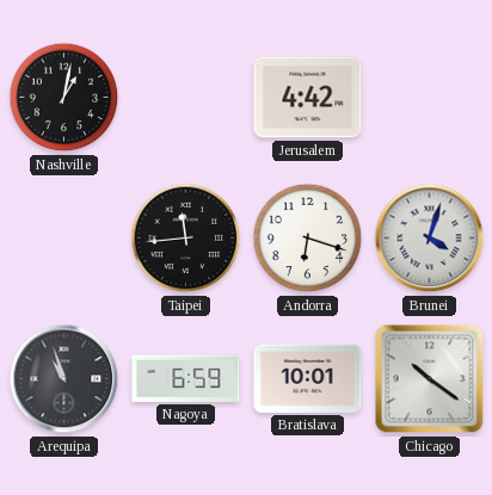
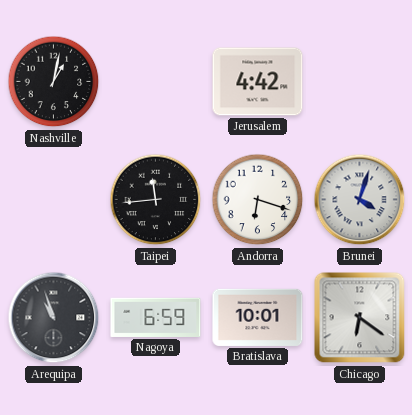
Chicago: 10:21 -> 6:21
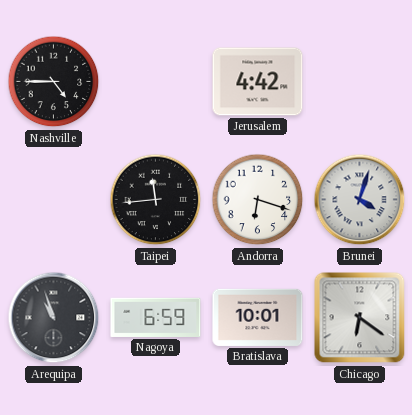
Nashville: 1:02 -> 4:45
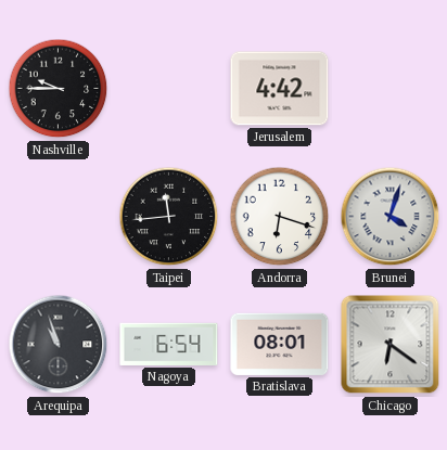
Nashville: 4:45 -> 9:45
Nagoya: 6:59 -> 6:54
Bratislava: 10:01 -> 08:01
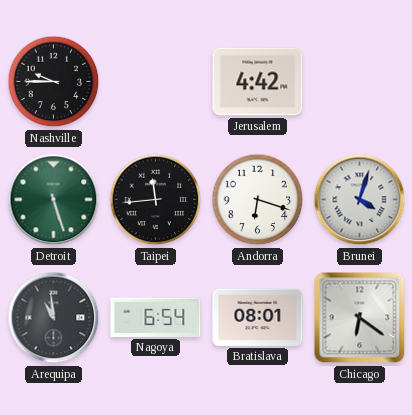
Detroit: none -> 5:27
Arequipa: 10:57 -> 10:59
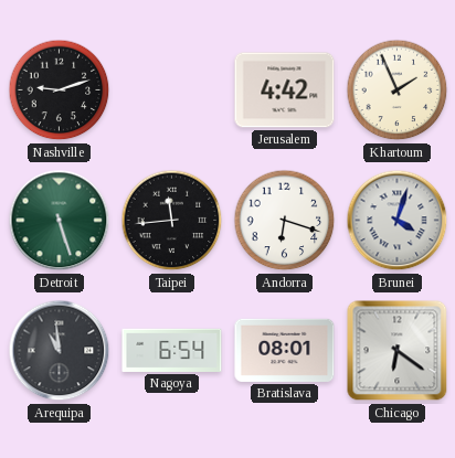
Nashville: 9:45 -> 9:12
Khartoum: none -> 1:56
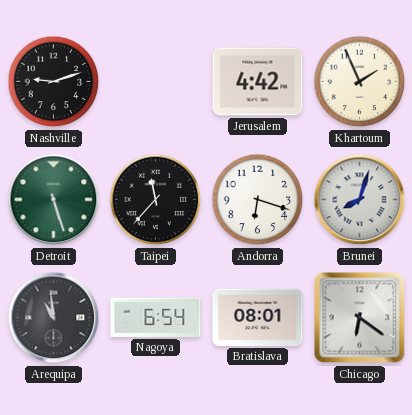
Taipei: 11:44 -> 11:37
Brunei: 4:03 -> 8:03
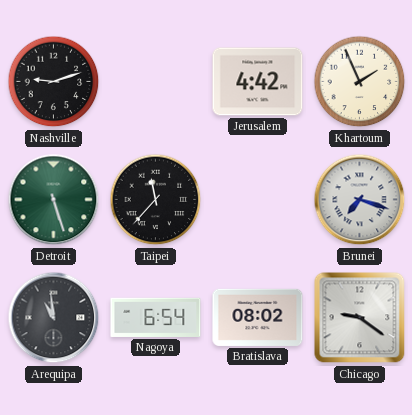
Andorra: 6:18 -> none
Brunei: 8:03 -> 7:18
Bratislava: 08:01 -> 08:02
Chicago: 6:21 -> 9:21
